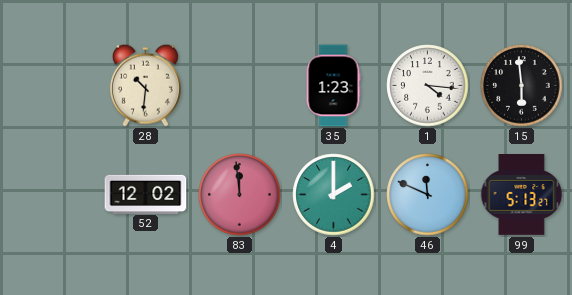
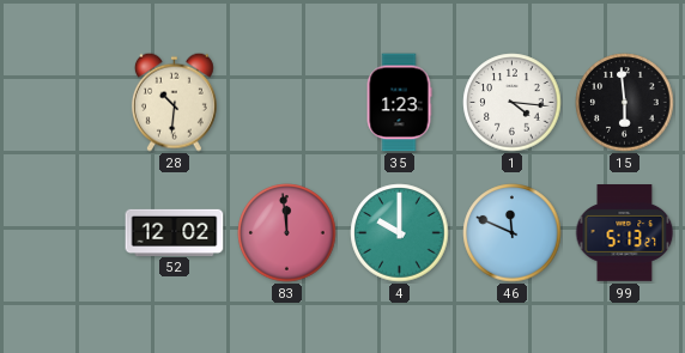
4: 2:00 -> 10:00
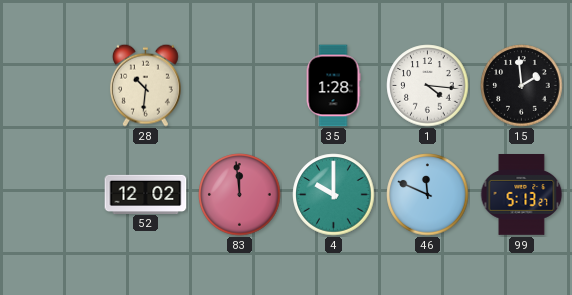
35: 1:23 -> 1:28
15: 5:59 -> 1:59
